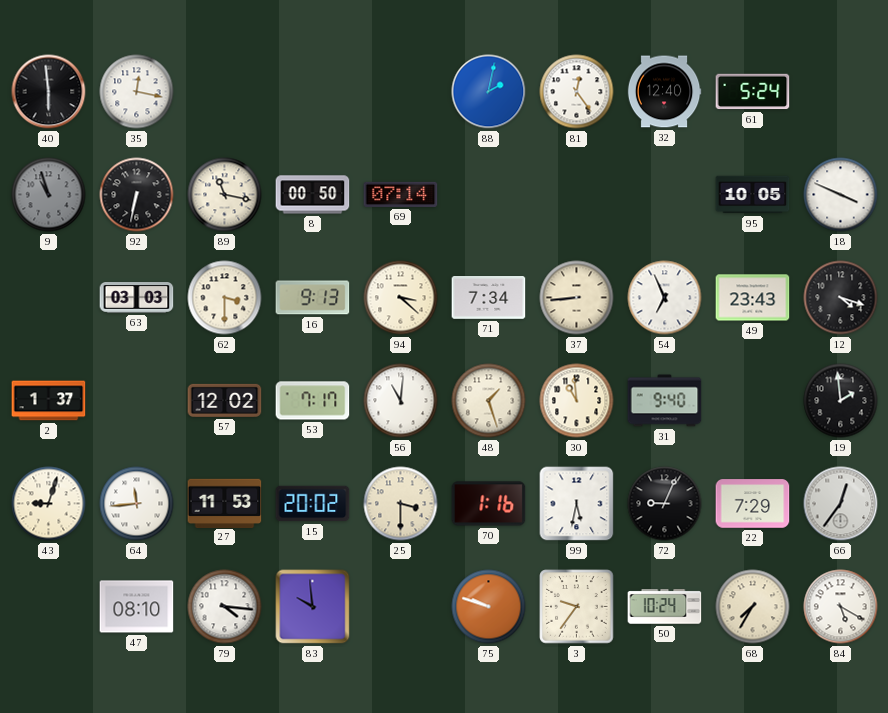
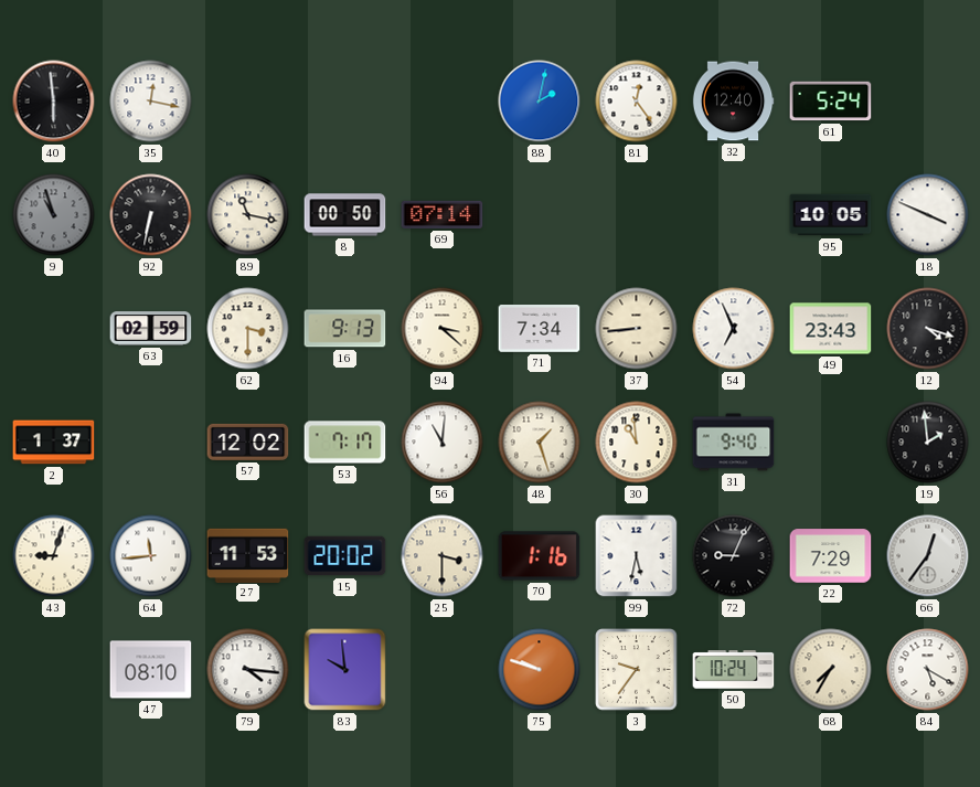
63: 03:03 -> 02:59
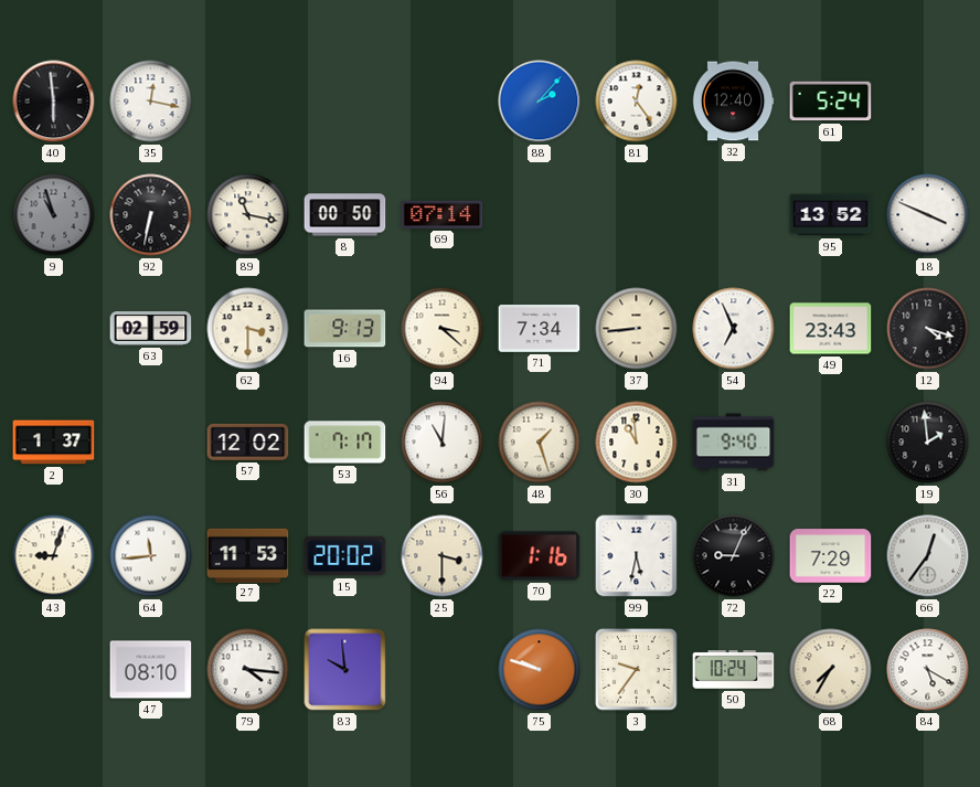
88: 2:02 -> 2:07
95: 10:05 -> 13:52
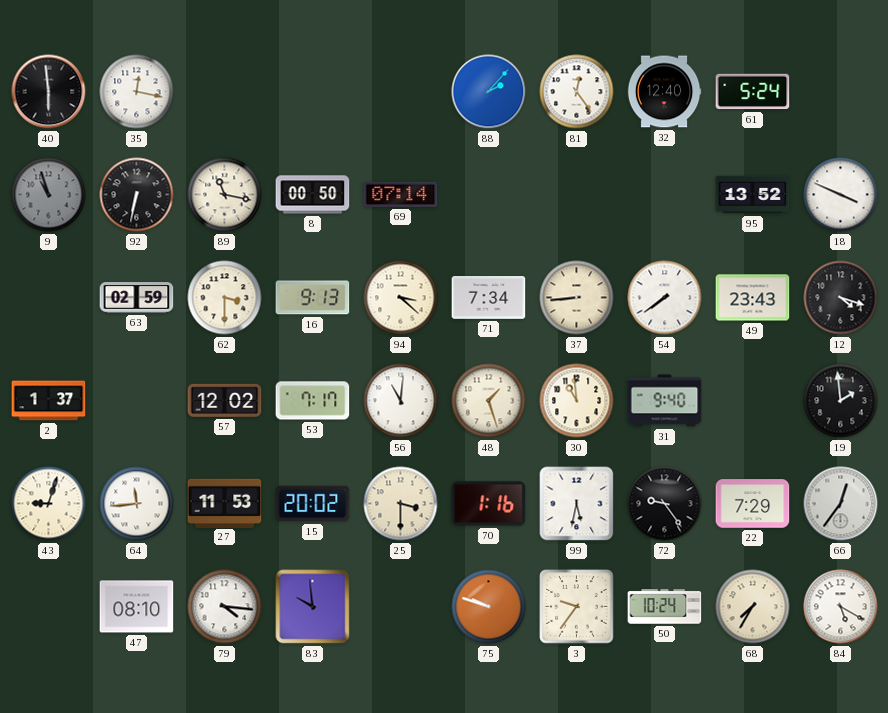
54: 6:56 -> 7:39
72: 9:04 -> 9:24
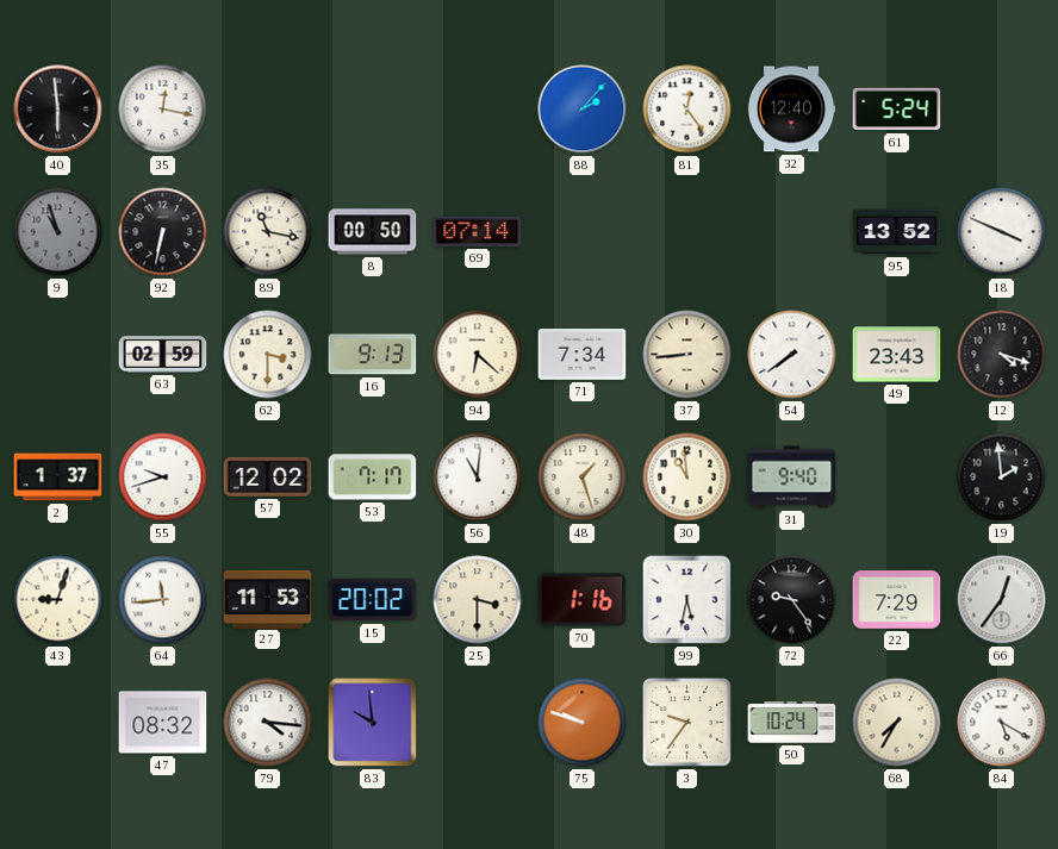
94: 3:22 -> 6:22
55: none -> 9:42
47: 08:10 -> 08:32
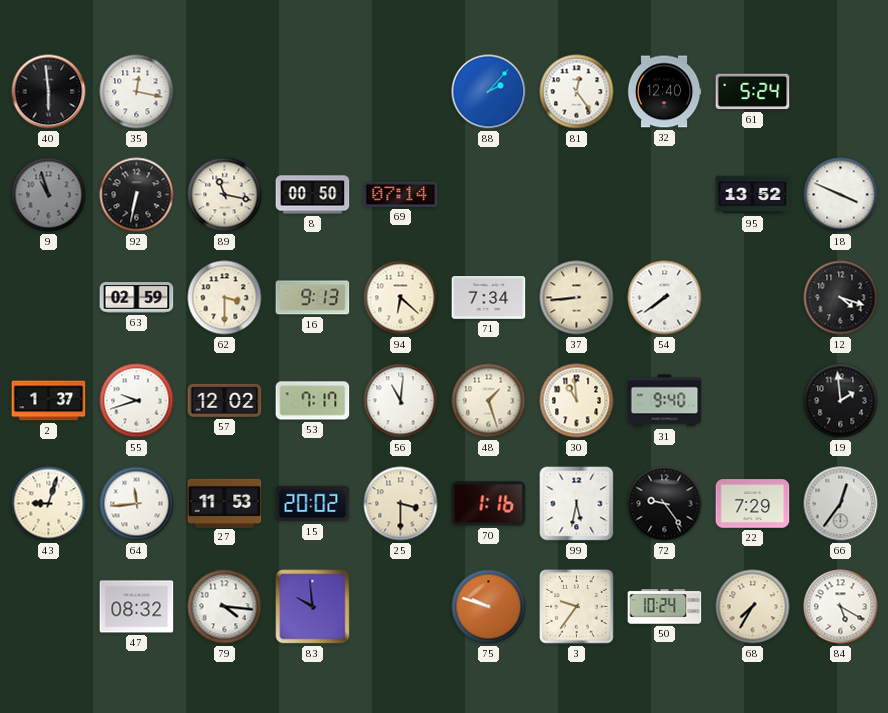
49: 23:43 -> none
